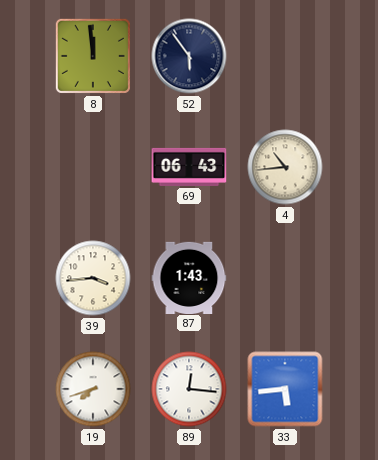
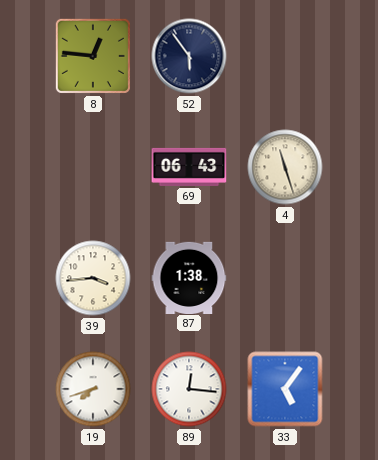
8: 11:59 -> 12:46
4: 10:44 -> 11:27
87: 1:43 -> 1:38
33: 5:44 -> 5:06
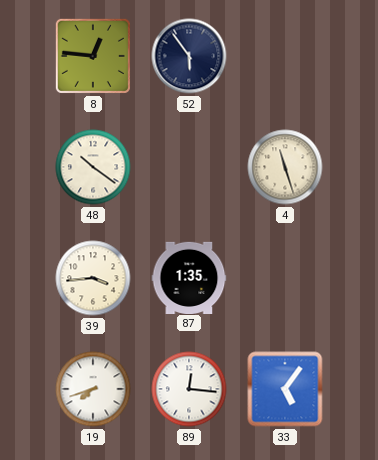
48: none -> 10:21
69: 06:43 -> none
87: 1:38 -> 1:35
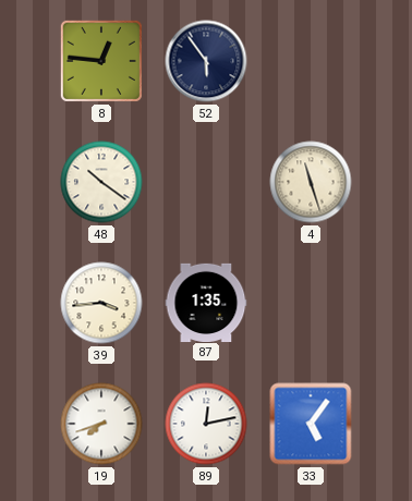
89: 12:16 -> 12:13
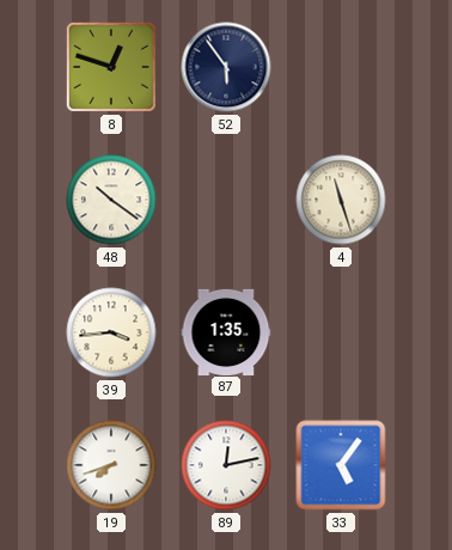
8: 12:46 -> 12:48
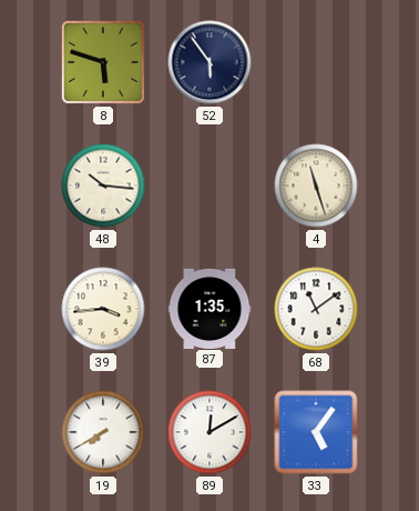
8: 12:48 -> 5:48
48: 10:21 -> 10:16
68: none -> 11:09
19: 7:42 -> 7:40
89: 12:13 -> 12:10
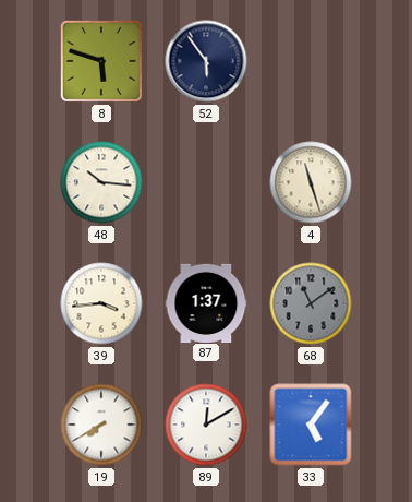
87: 1:35 -> 1:37
68 dial: white -> grey
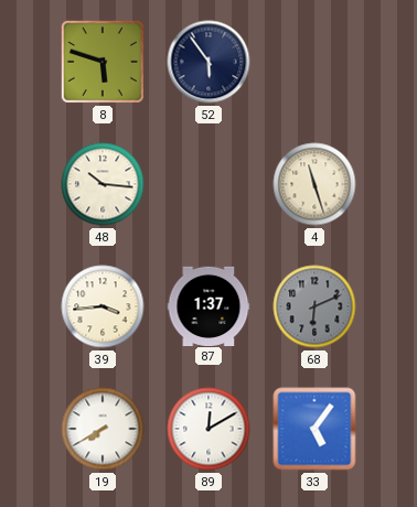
68: 11:09 -> 6:11
